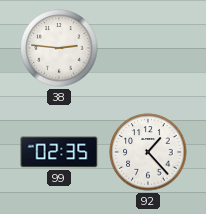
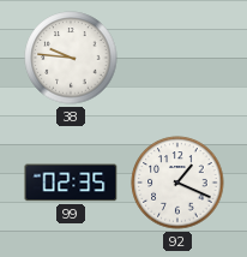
38: 2:46 -> 9:46
92: 1:23 -> 1:19
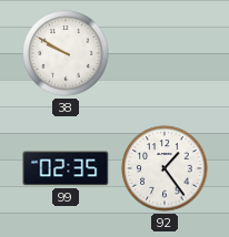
38: 9:46 -> 9:50
92: 1:19 -> 1:24
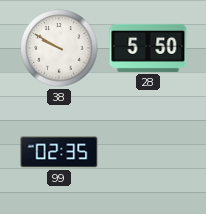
28: none -> 5:50
92: 1:24 -> none
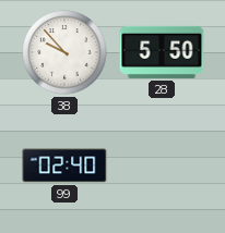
38: 9:50 -> 9:53
99: 02:35 -> 02:40
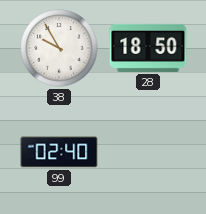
38: 9:53 -> 9:55
28: 5:50 -> 18:50
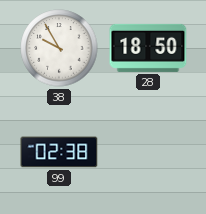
99: 02:40 -> 02:38
